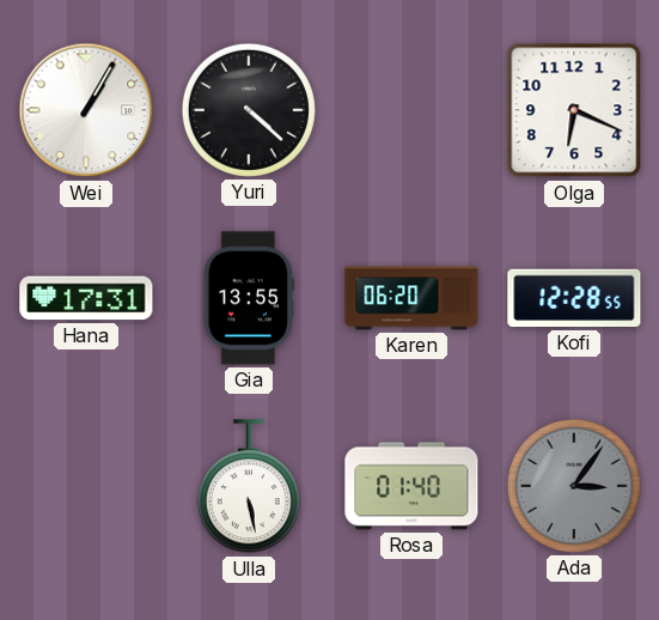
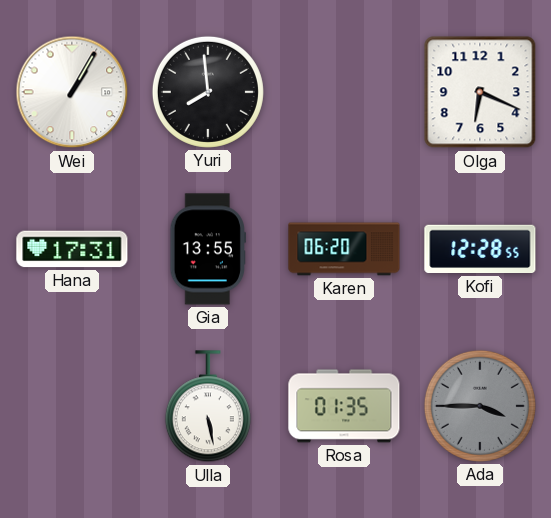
Yuri: 4:22 -> 7:59
Rosa: 01:40 -> 01:35
Ada: 3:06 -> 3:45
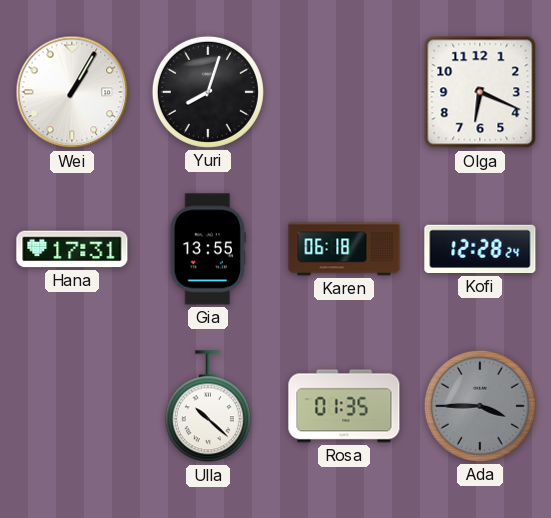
Yuri: 7:59 -> 8:03
Karen: 06:20 -> 06:18
Kofi: 12:28:55 -> 12:28:24
Ulla: 5:28 -> 10:22
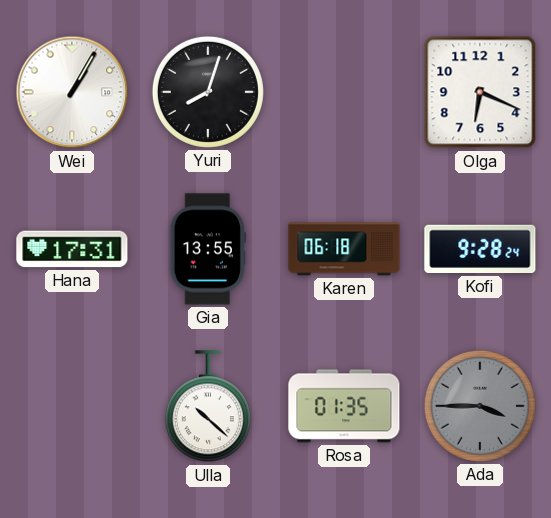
Kofi: 12:28 -> 9:28
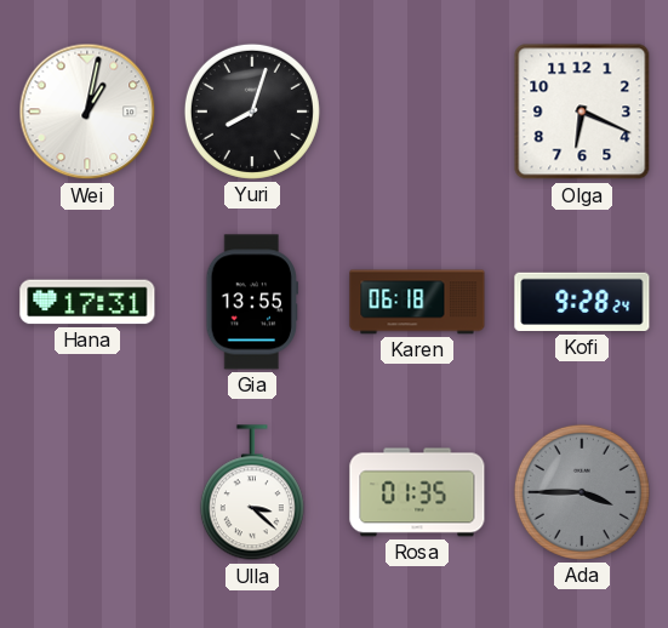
Wei: 1:05 -> 1:02
Ulla: 10:22 -> 3:22
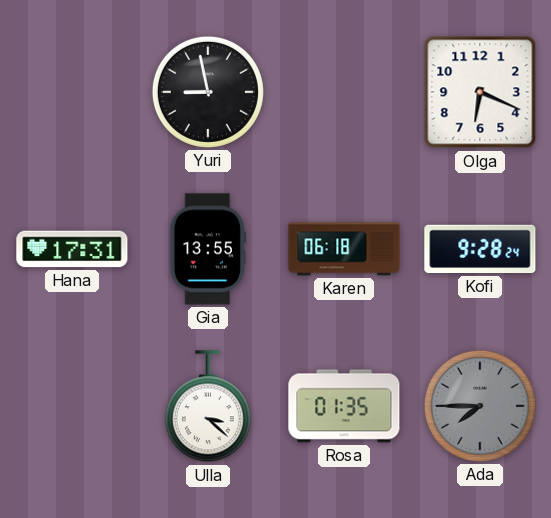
Wei: 1:02 -> none
Yuri: 8:03 -> 8:58
Ada: 3:45 -> 7:45
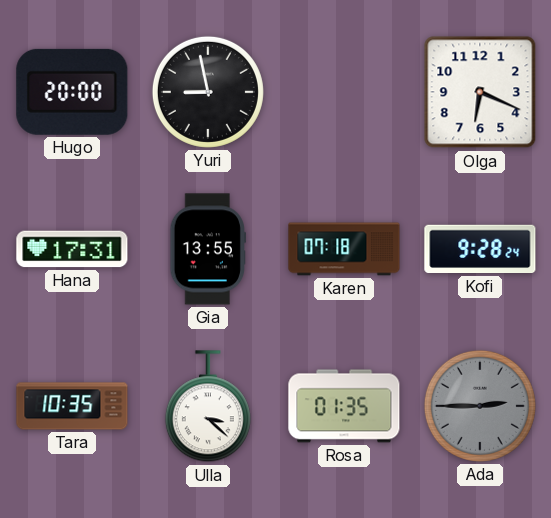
Hugo: none -> 20:00
Karen: 06:18 -> 07:18
Tara: none -> 10:35
Ada: 7:45 -> 2:45
